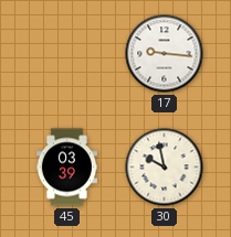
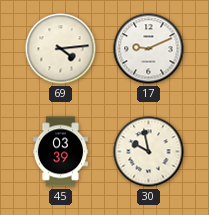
69: none -> 4:14
17: 9:16 -> 9:11
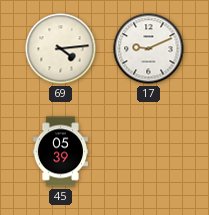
45: 03:39 -> 05:39
30: 9:58 -> none
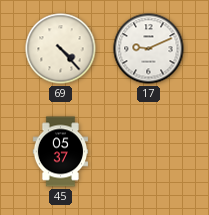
69: 4:14 -> 4:23
45: 05:39 -> 05:37
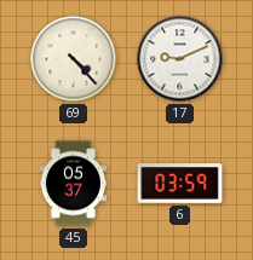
6: none -> 03:59
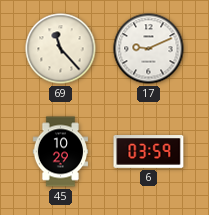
69: 4:23 -> 11:23
45: 05:37 -> 10:29
